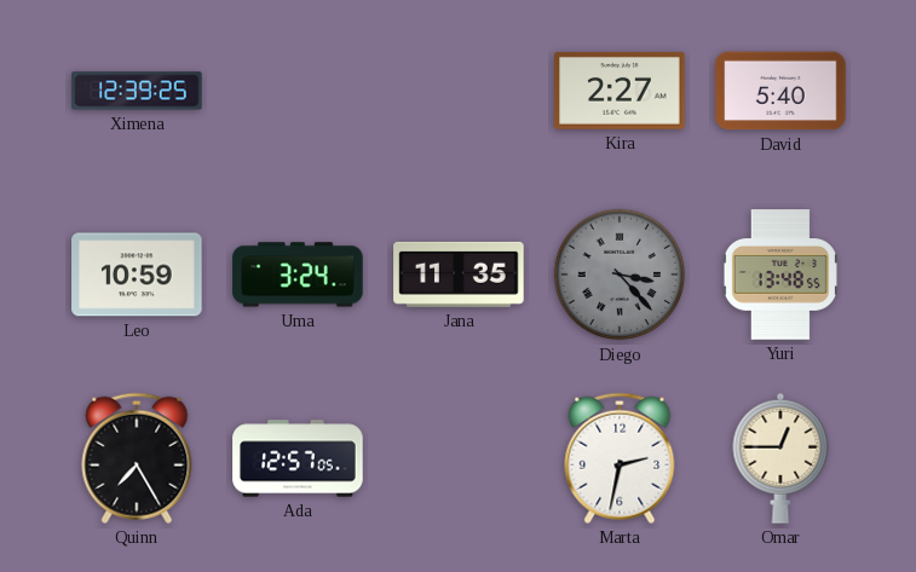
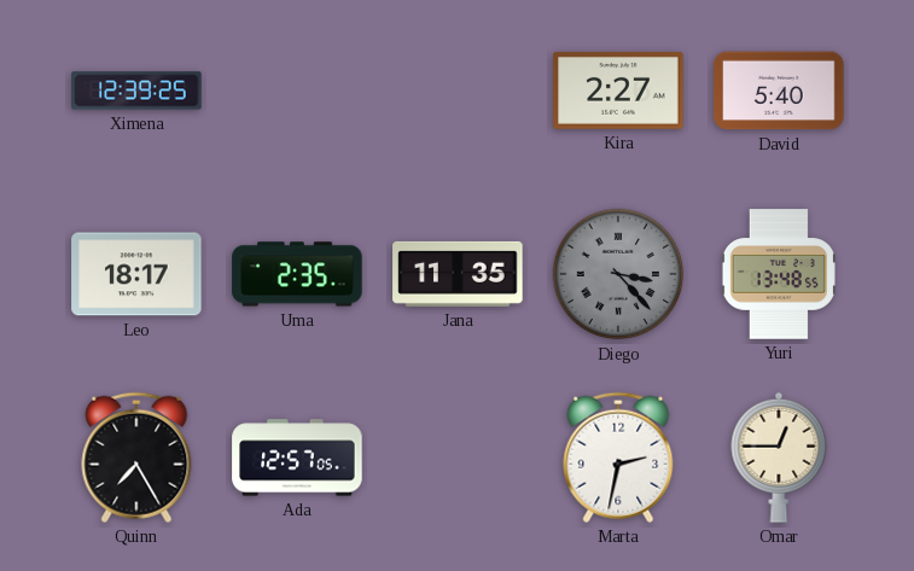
Leo: 10:59 -> 18:17
Uma: 3:24 -> 2:35
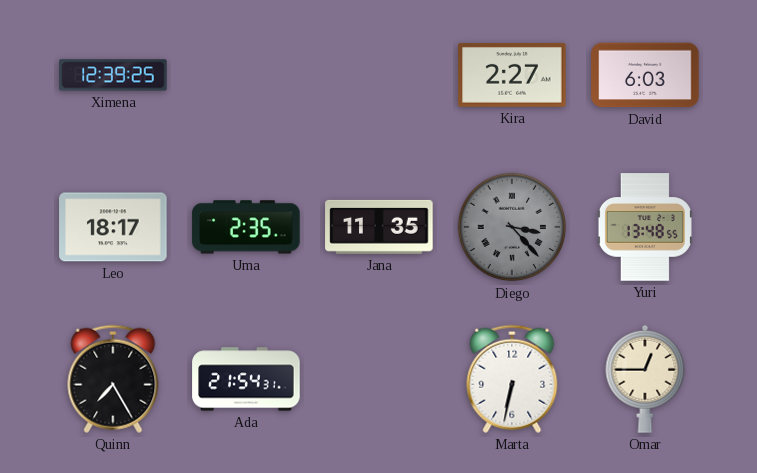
David: 5:40 -> 6:03
Ada: 12:57 -> 21:54
Marta: 2:32 -> 6:32
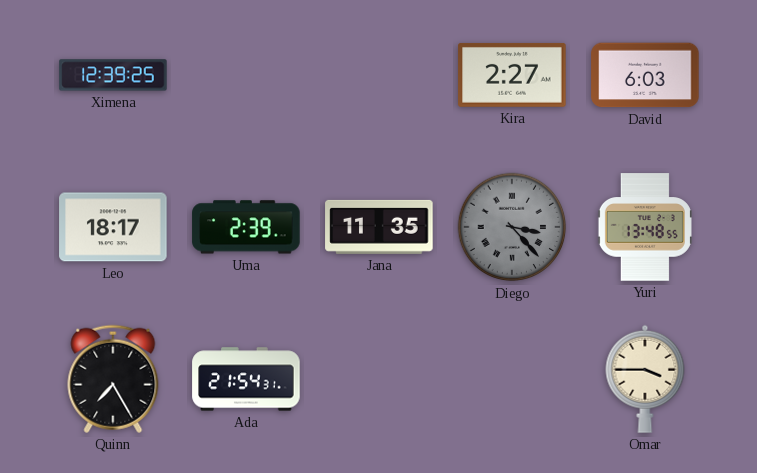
Uma: 2:35 -> 2:39
Marta: 6:32 -> none
Omar: 12:45 -> 3:45
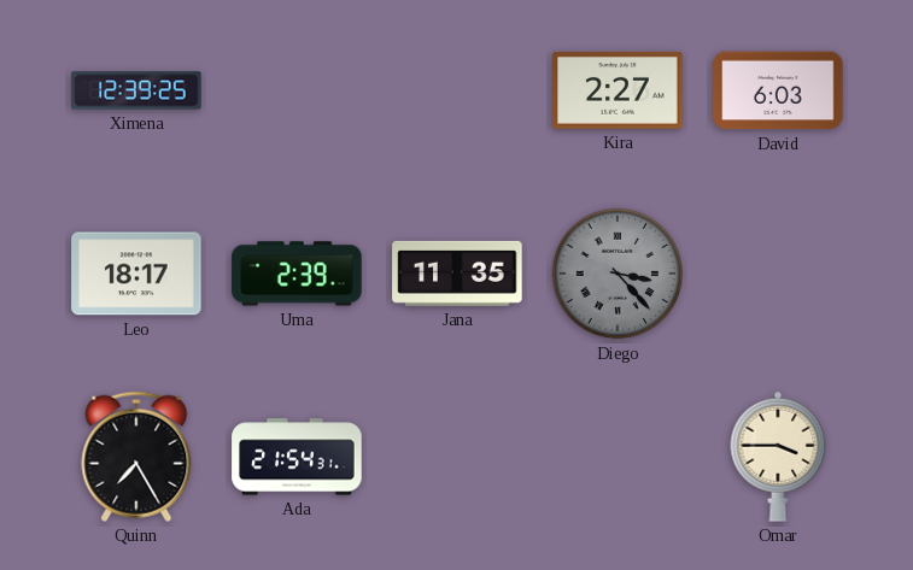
Yuri: 13:48 -> none
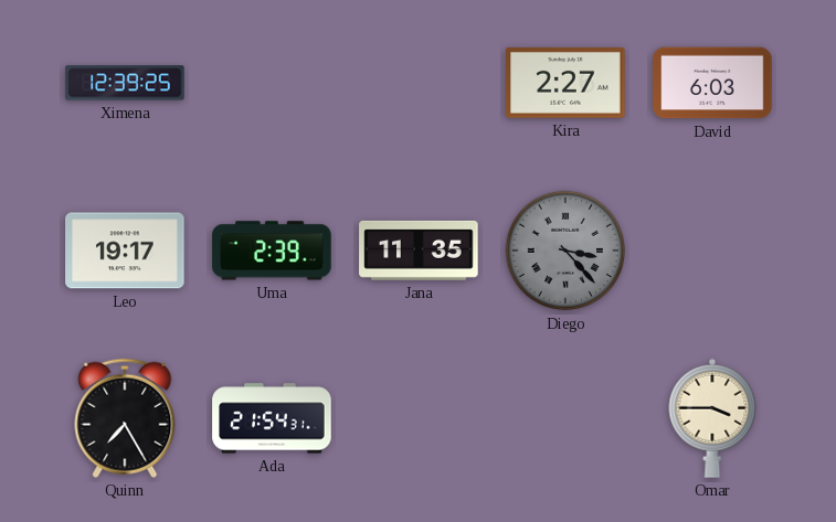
Leo: 18:17 -> 19:17
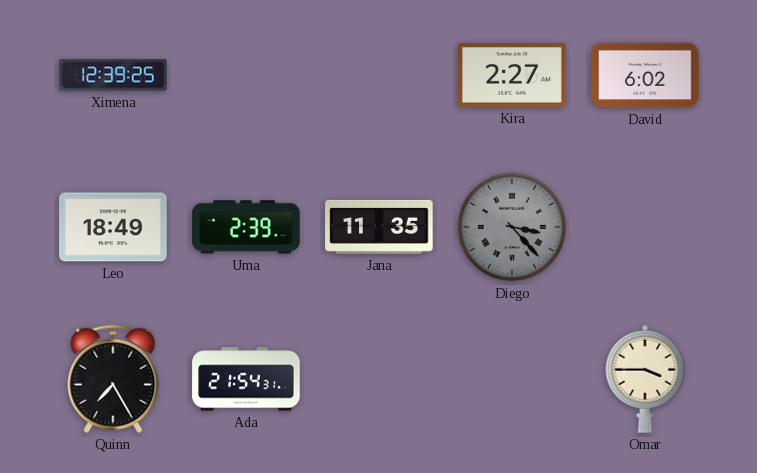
David: 6:03 -> 6:02
Leo: 19:17 -> 18:49
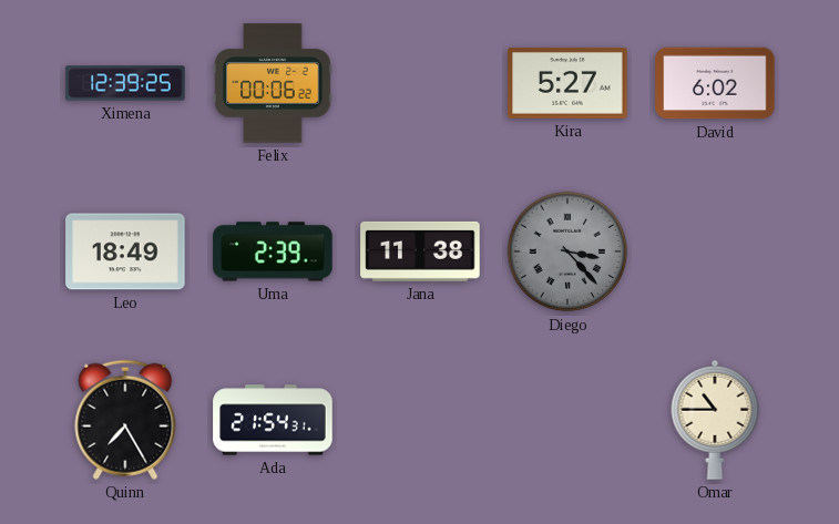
Felix: none -> 00:06
Kira: 2:27 -> 5:27
Jana: 11:35 -> 11:38
Omar: 3:45 -> 10:45
